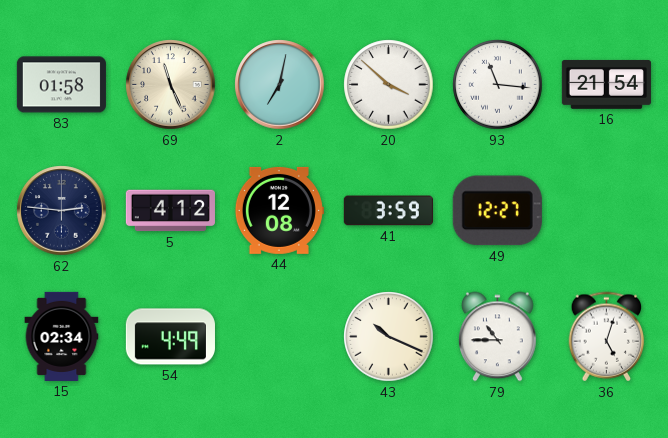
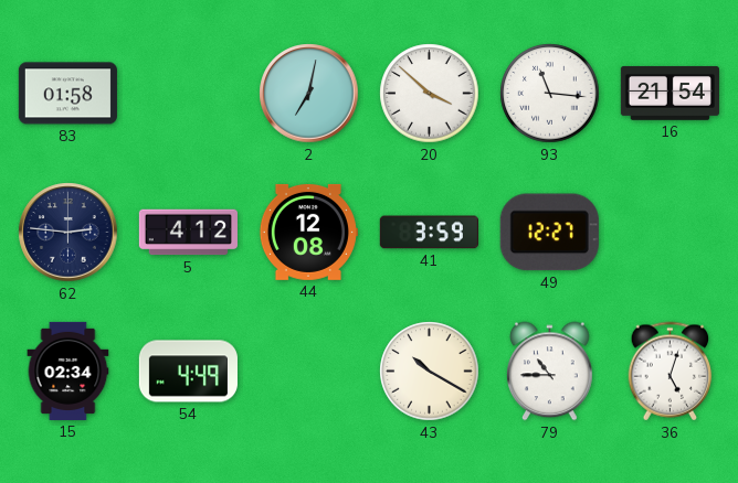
69: 11:26 -> none
43: 10:19 -> 10:20
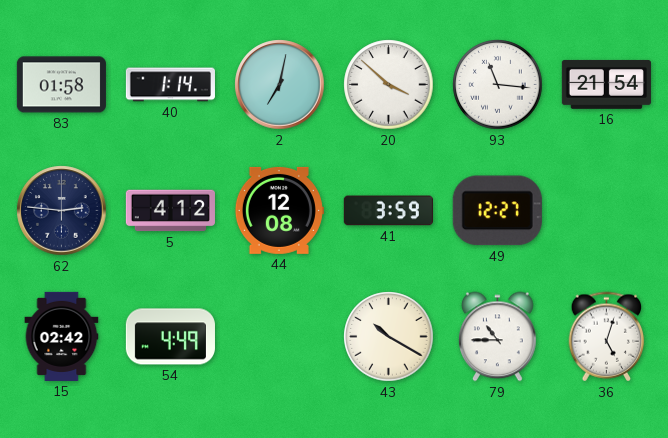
40: none -> 1:14
15: 02:34 -> 02:42
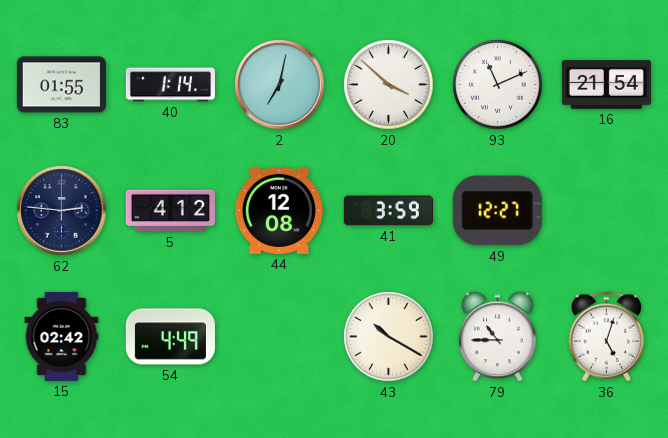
83: 01:58 -> 01:55
93: 11:16 -> 11:11
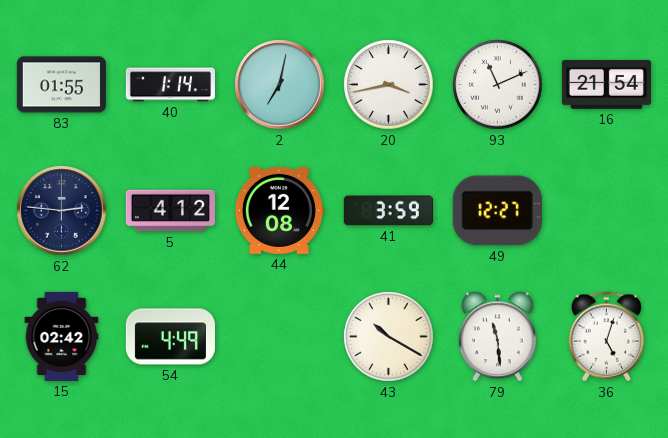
20: 3:52 -> 3:43
79: 10:45 -> 11:29
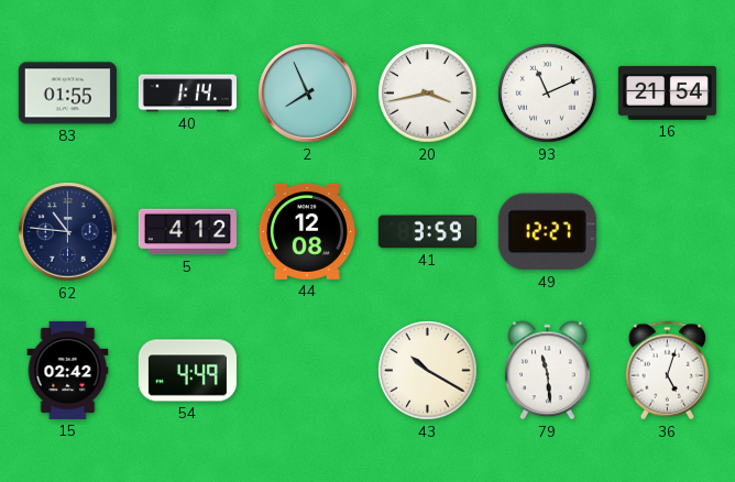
2: 7:02 -> 7:56
62: 2:46 -> 10:46
